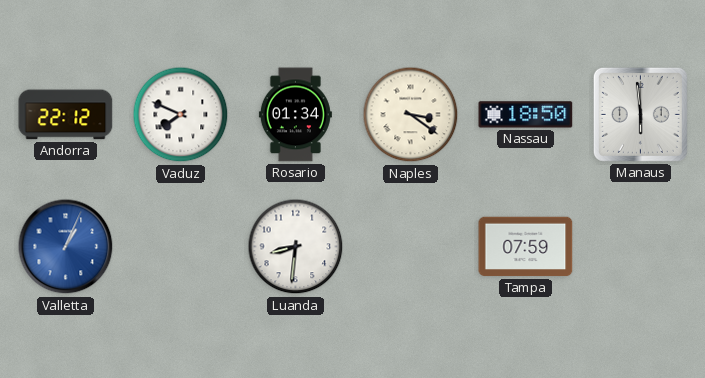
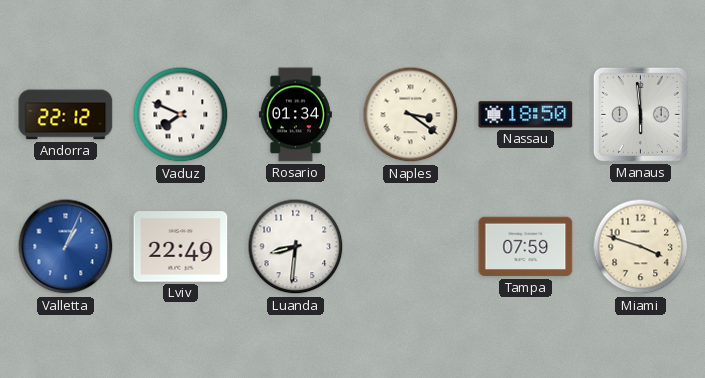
Lviv: none -> 22:49
Miami: none -> 3:48
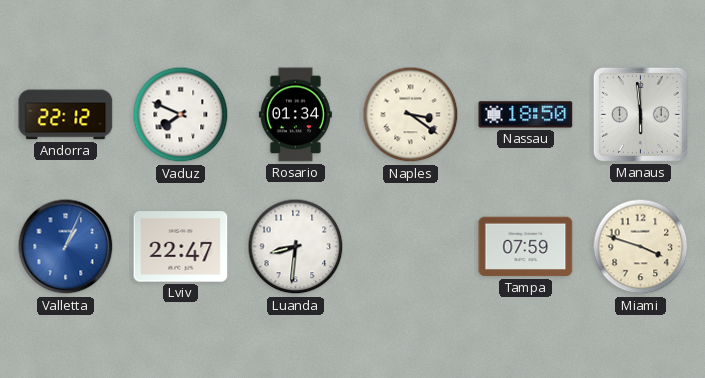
Lviv: 22:49 -> 22:47
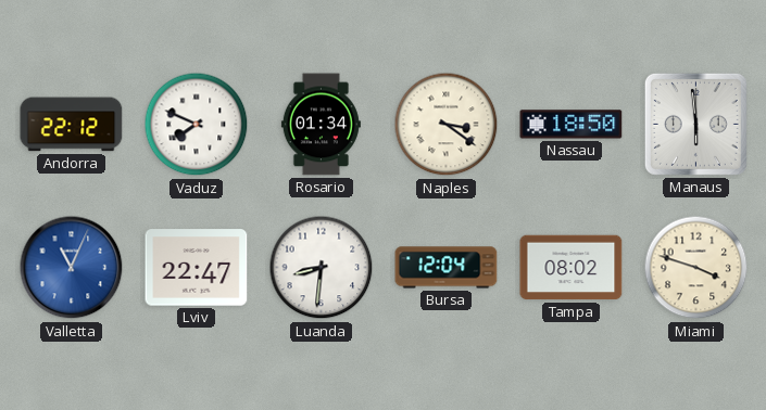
Valletta: 1:04 -> 11:04
Bursa: none -> 12:04
Tampa: 07:59 -> 08:02
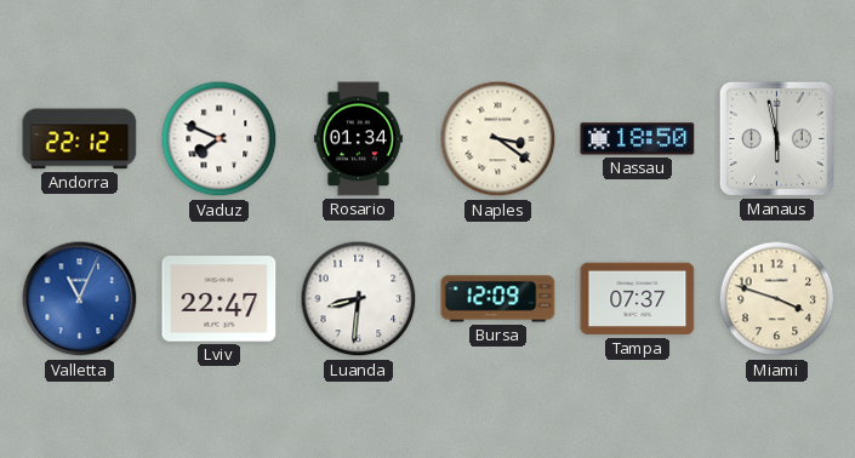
Manaus: 5:59 -> 5:58
Bursa: 12:04 -> 12:09
Tampa: 08:02 -> 07:37
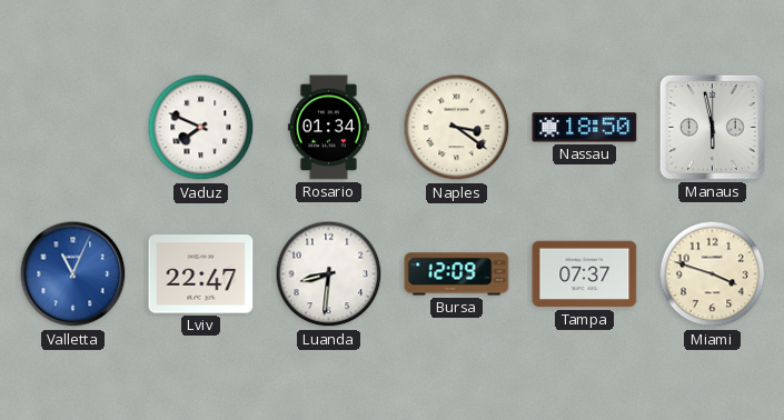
Andorra: 22:12 -> none
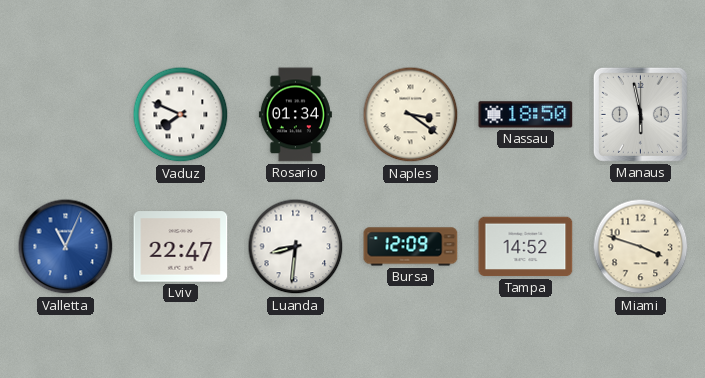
Tampa: 07:37 -> 14:52
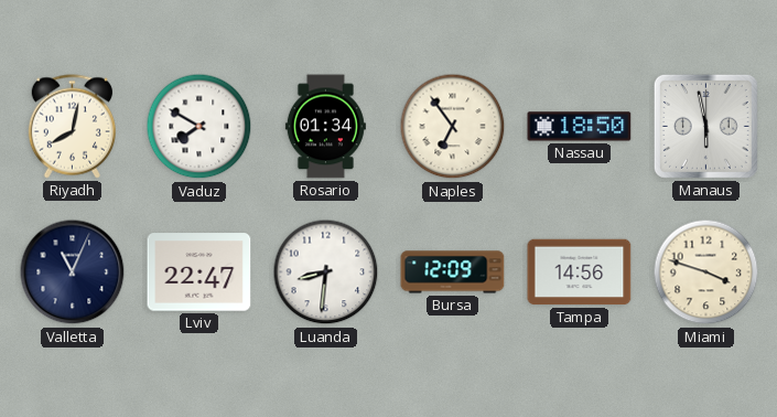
Riyadh: none -> 8:02
Vaduz: 7:49 -> 7:50
Naples: 3:21 -> 6:54
Valletta dial: blue -> navy
Tampa: 14:52 -> 14:56
